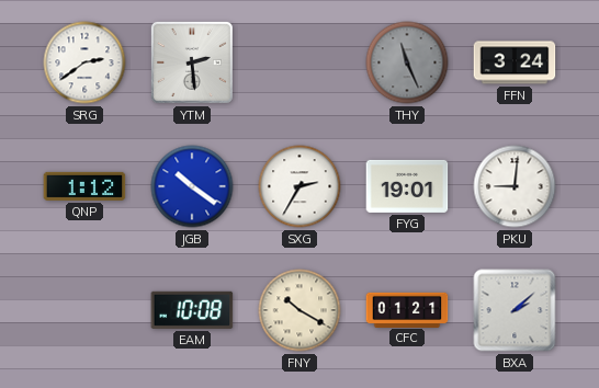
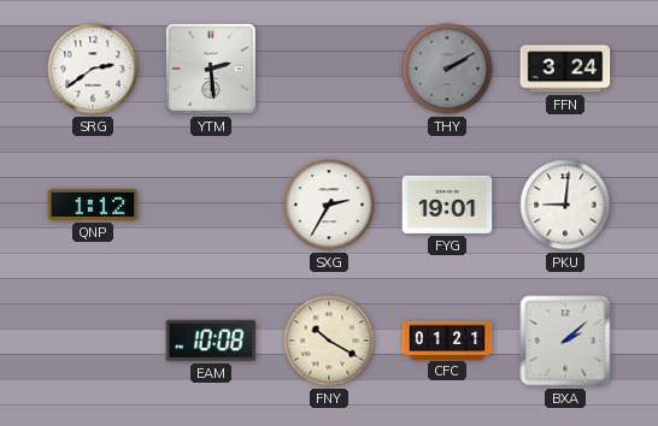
THY: 11:26 -> 2:10
JGB: 10:21 -> none
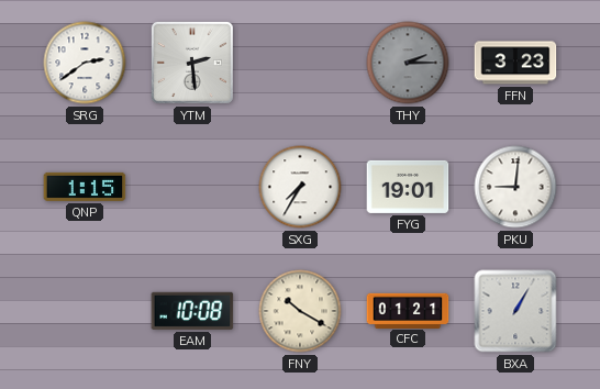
THY: 2:10 -> 2:15
FFN: 3:24 -> 3:23
QNP: 1:12 -> 1:15
SXG: 2:35 -> 7:35
BXA: 2:08 -> 1:05
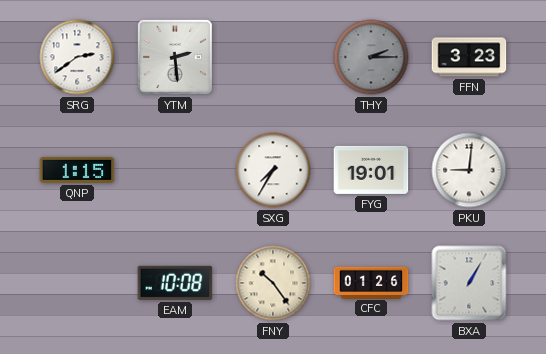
FNY: 10:20 -> 10:24
CFC: 01:21 -> 01:26
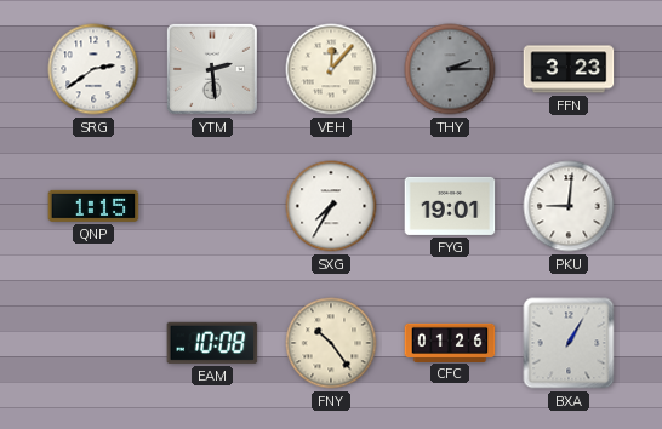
VEH: none -> 12:07
